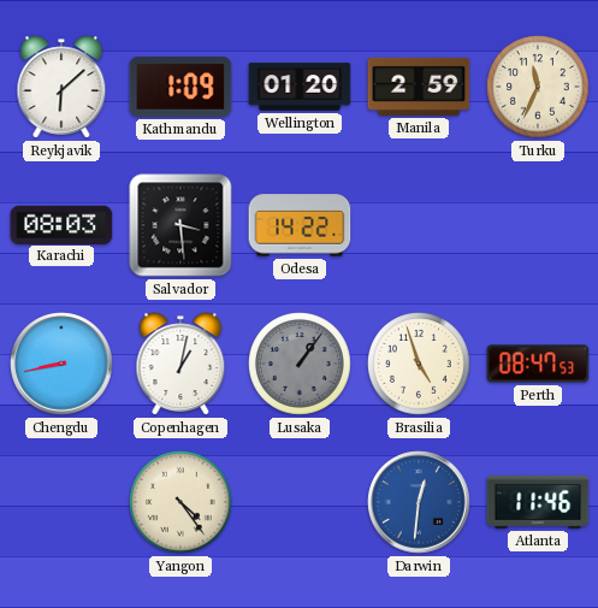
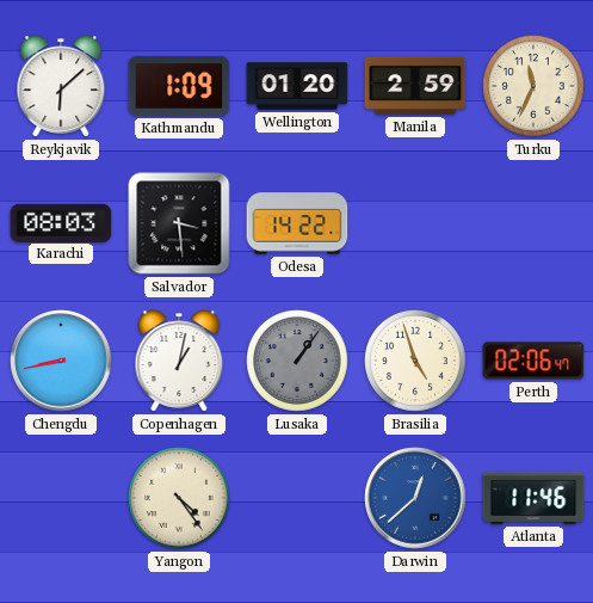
Perth: 08:47 -> 02:06
Darwin: 12:31 -> 12:38
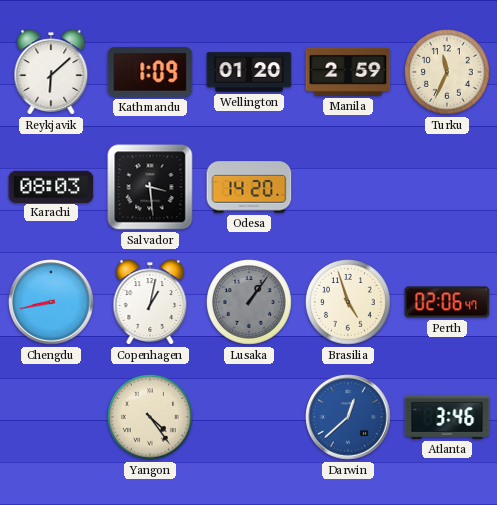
Odesa: 14:22 -> 14:20
Atlanta: 11:46 -> 3:46
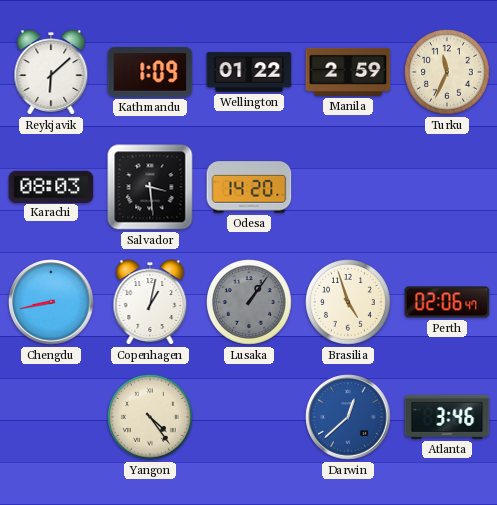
Wellington: 01:20 -> 01:22
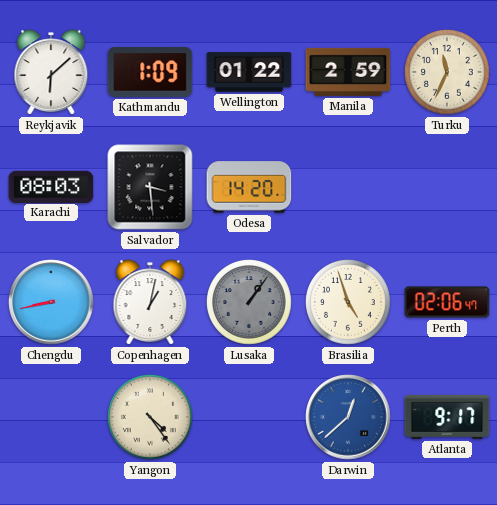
Atlanta: 3:46 -> 9:17
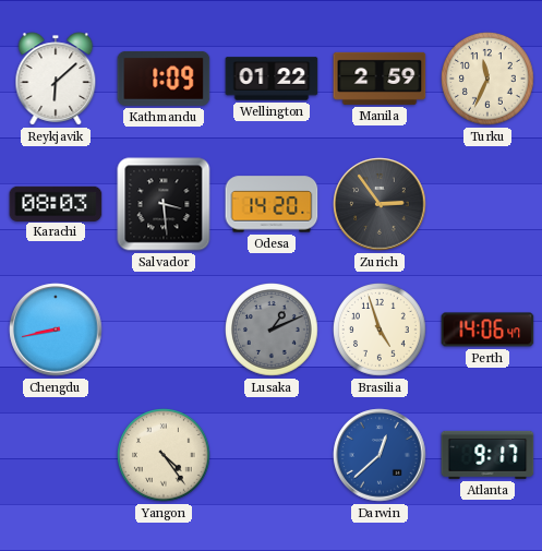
Zurich: none -> 2:54
Copenhagen: 1:02 -> none
Lusaka: 1:06 -> 1:11
Perth: 02:06 -> 14:06
